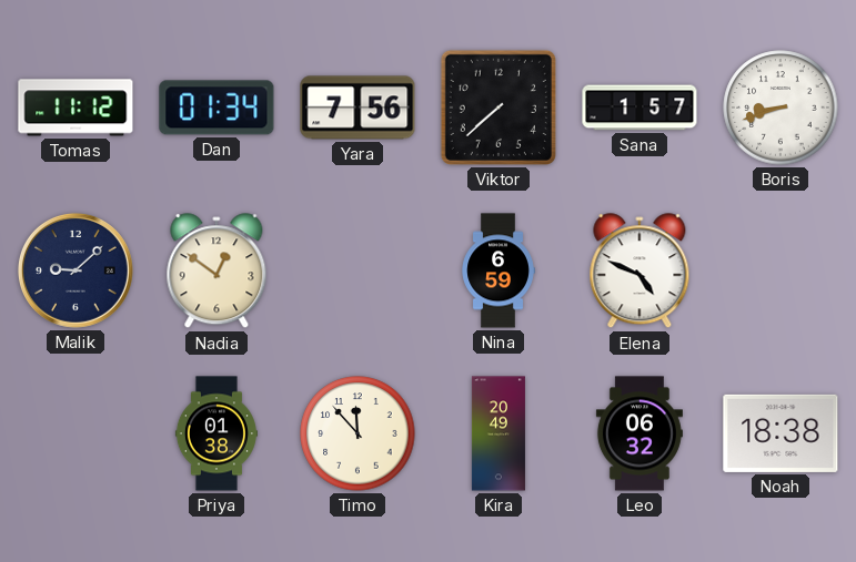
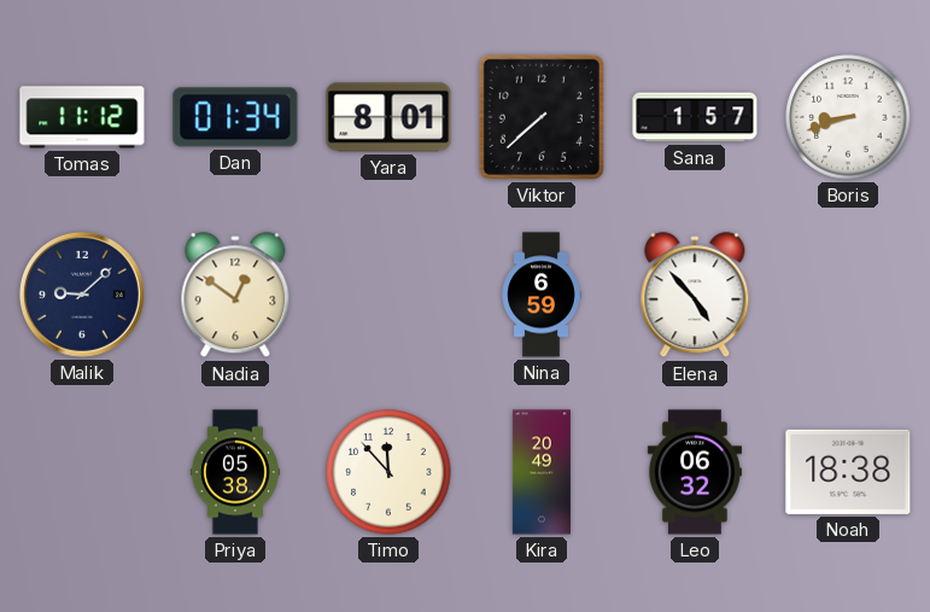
Yara: 7:56 -> 8:01
Elena: 4:49 -> 4:53
Priya: 01:38 -> 05:38
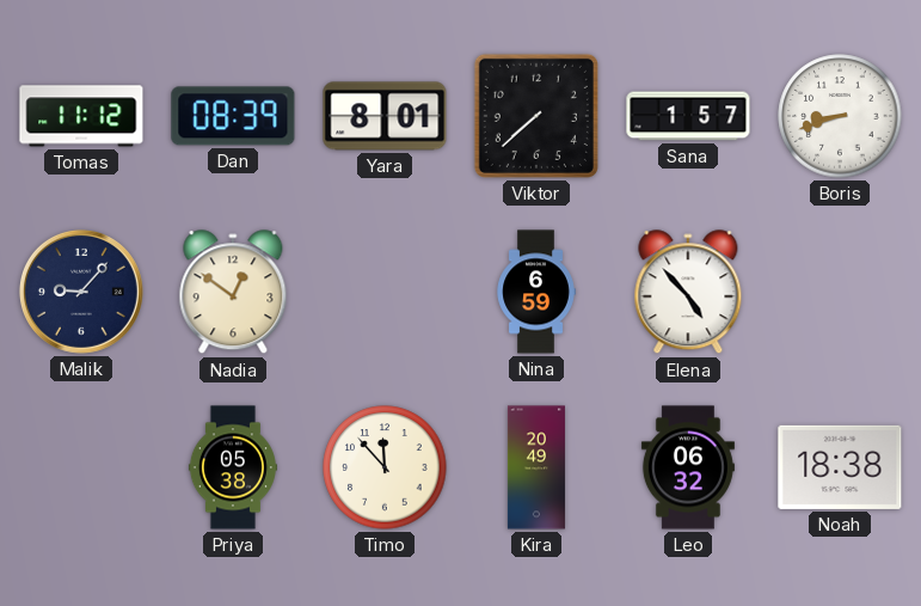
Dan: 01:34 -> 08:39
Malik: 9:08 -> 9:07
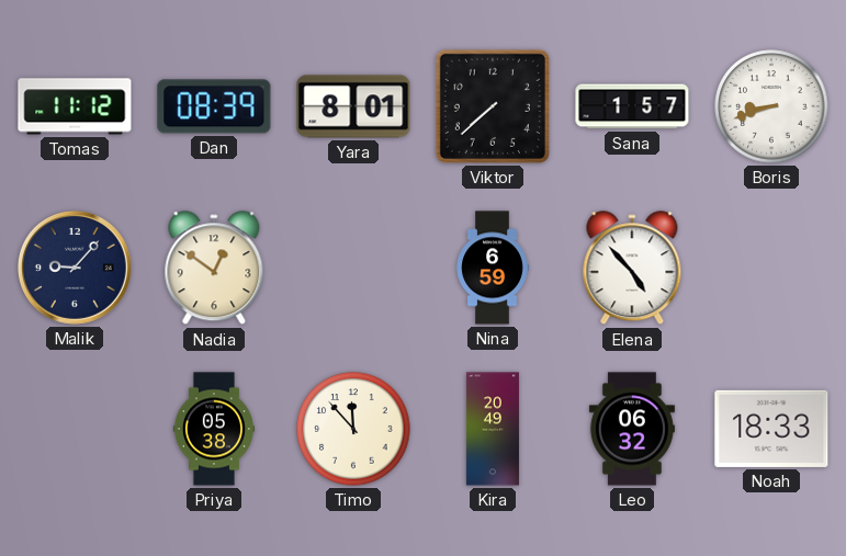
Noah: 18:38 -> 18:33
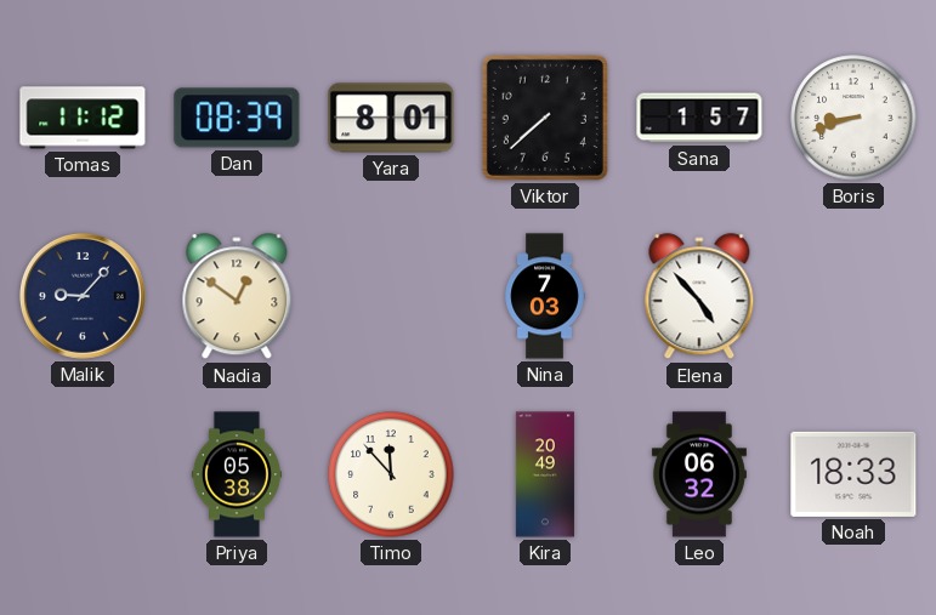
Nina: 6:59 -> 7:03
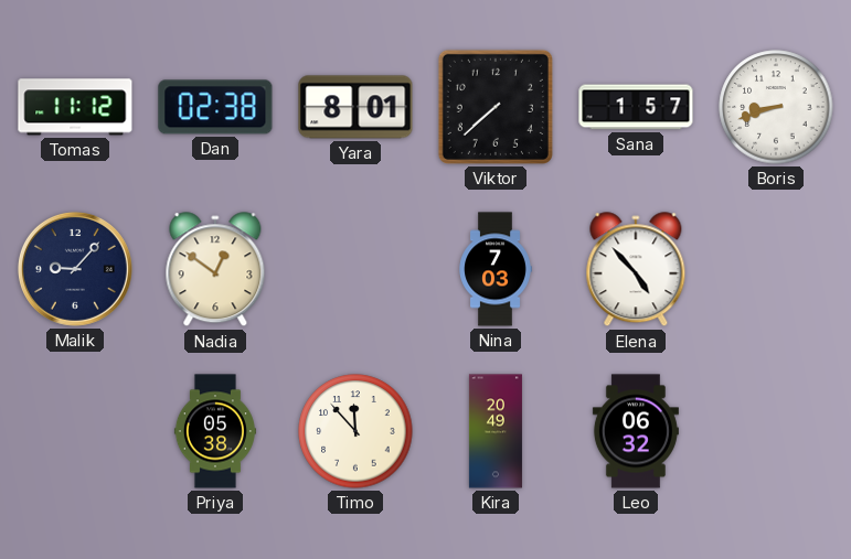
Dan: 08:39 -> 02:38
Noah: 18:33 -> none
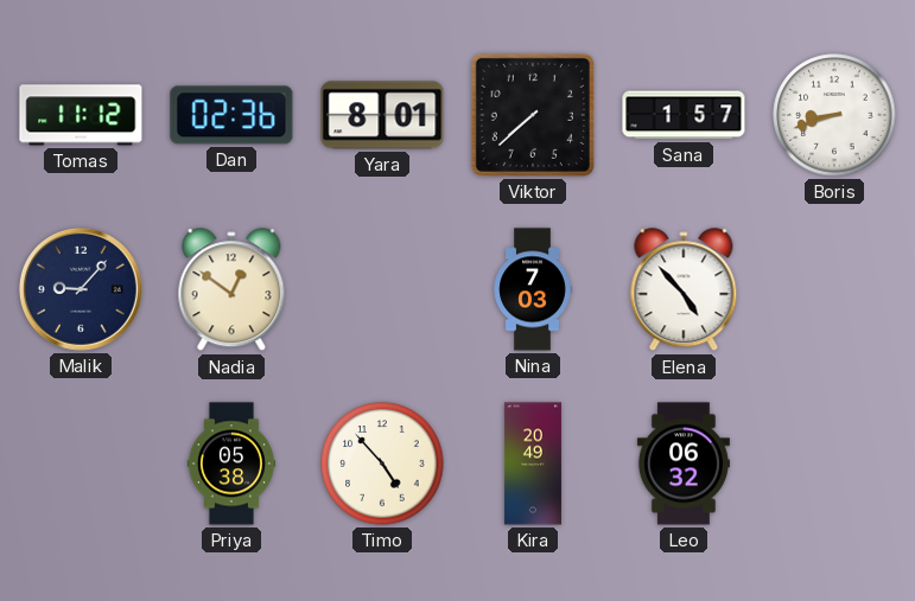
Dan: 02:38 -> 02:36
Timo: 11:53 -> 4:53
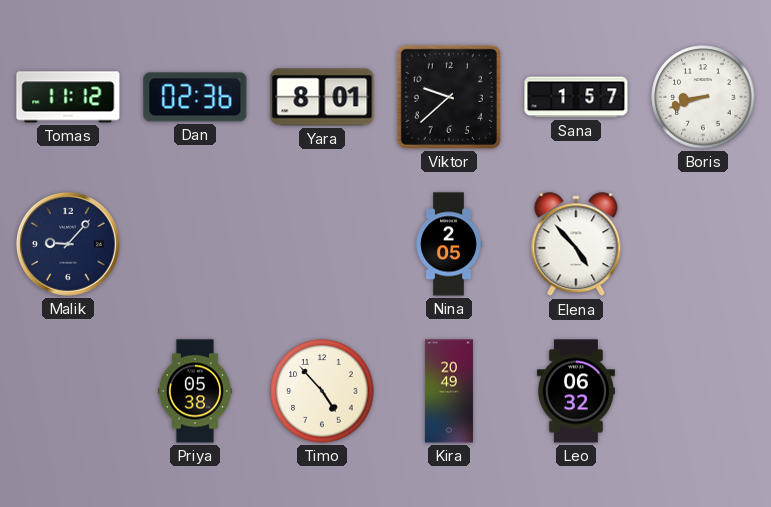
Viktor: 7:38 -> 9:38
Nadia: 12:51 -> none
Nina: 7:03 -> 2:05
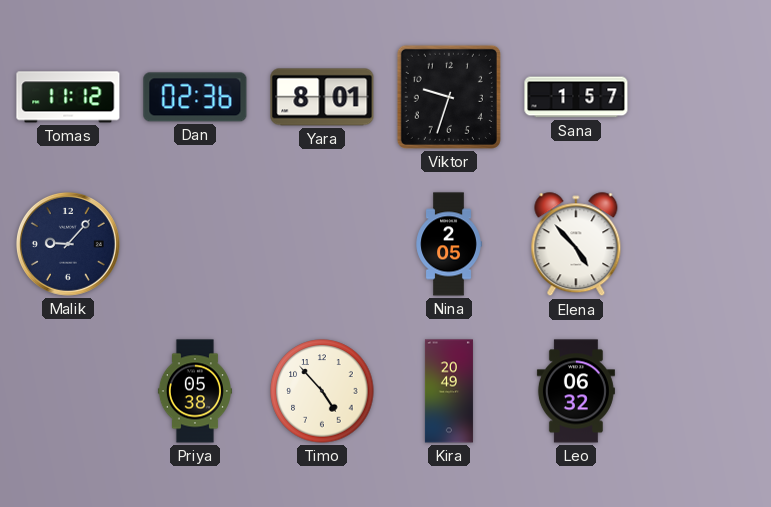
Viktor: 9:38 -> 9:33
Boris: 8:42 -> none
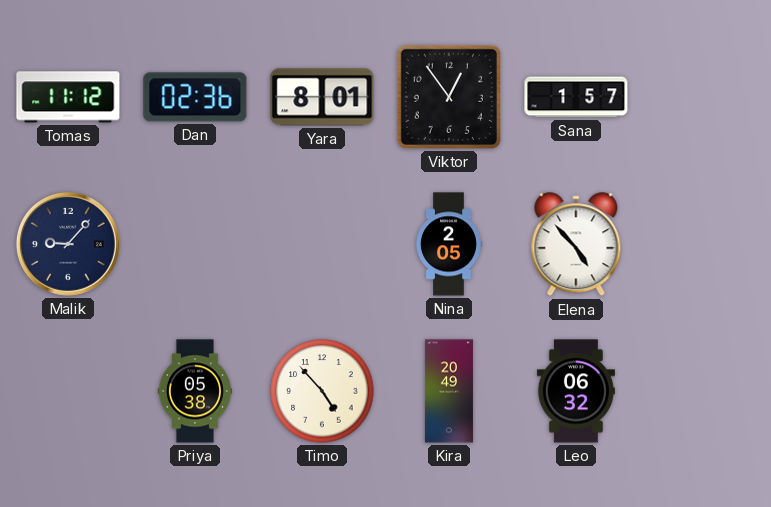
Viktor: 9:33 -> 12:54
